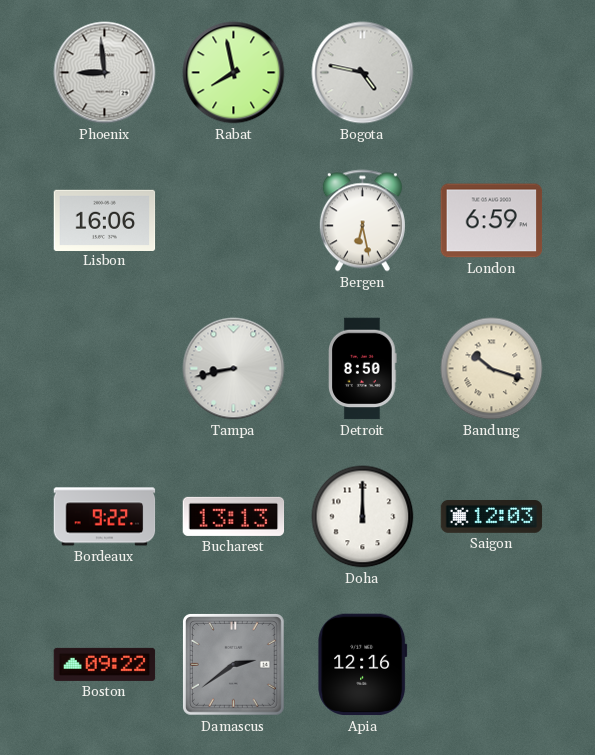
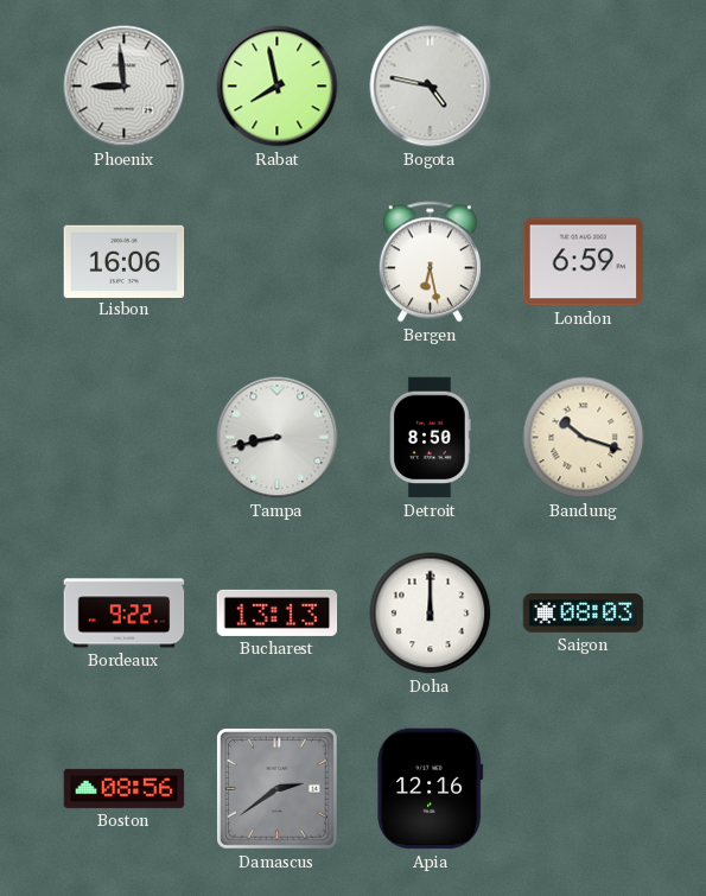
Saigon: 12:03 -> 08:03
Boston: 09:22 -> 08:56
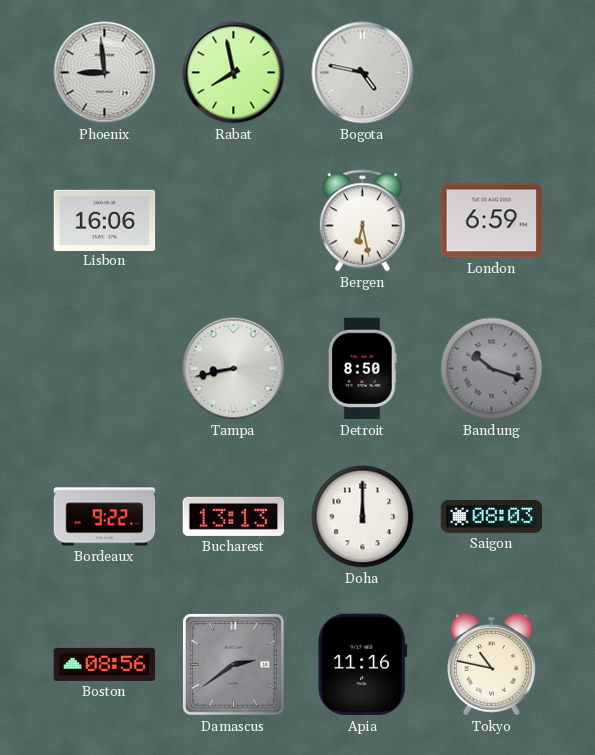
Bandung dial: cream -> grey
Apia: 12:16 -> 11:16
Tokyo: none -> 10:47
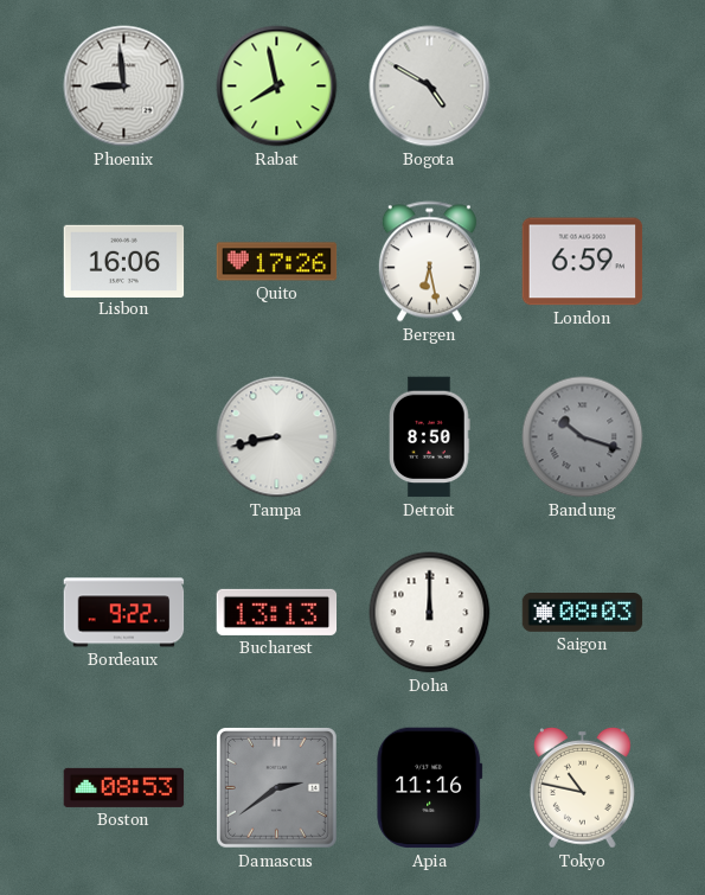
Bogota: 4:47 -> 4:50
Quito: none -> 17:26
Boston: 08:56 -> 08:53
